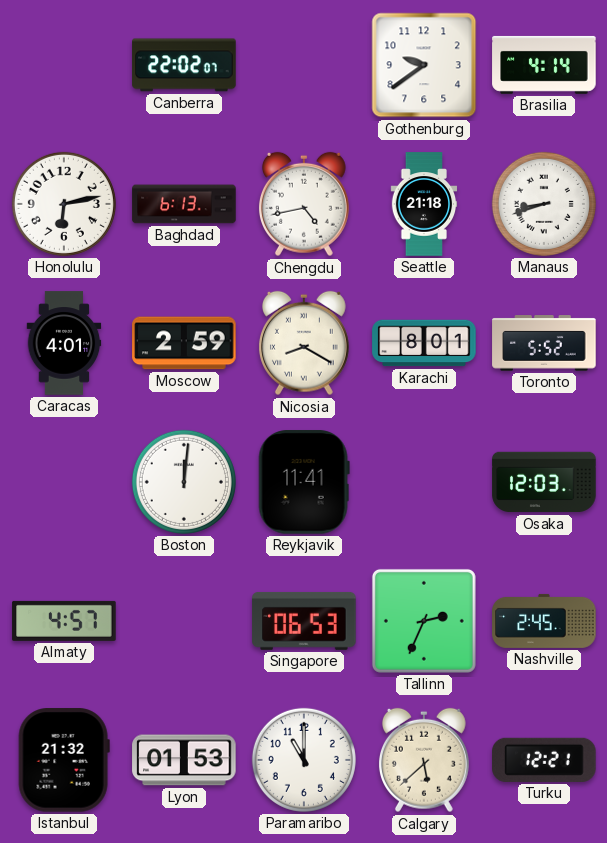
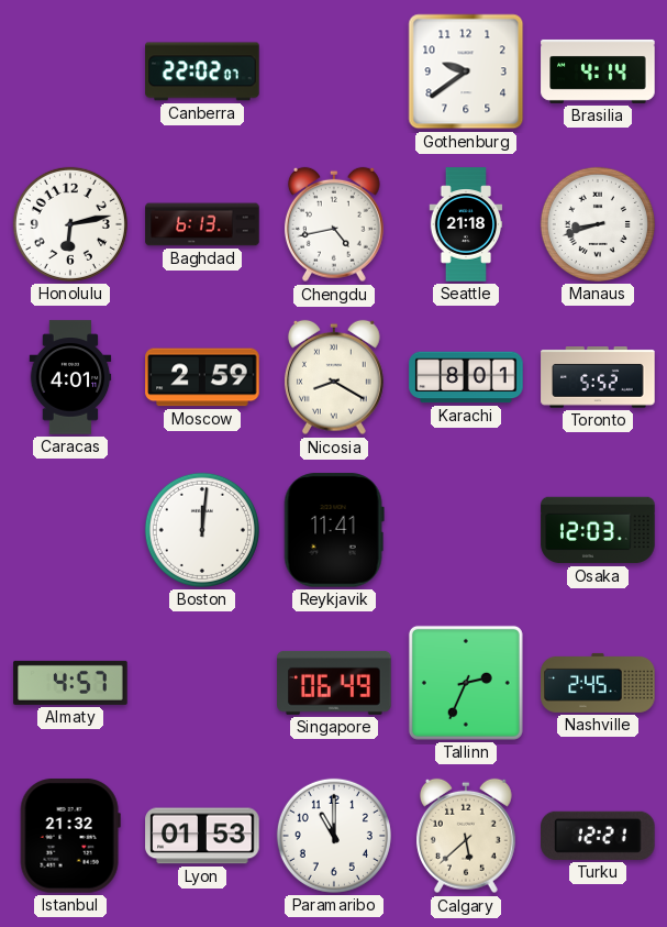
Singapore: 06:53 -> 06:49
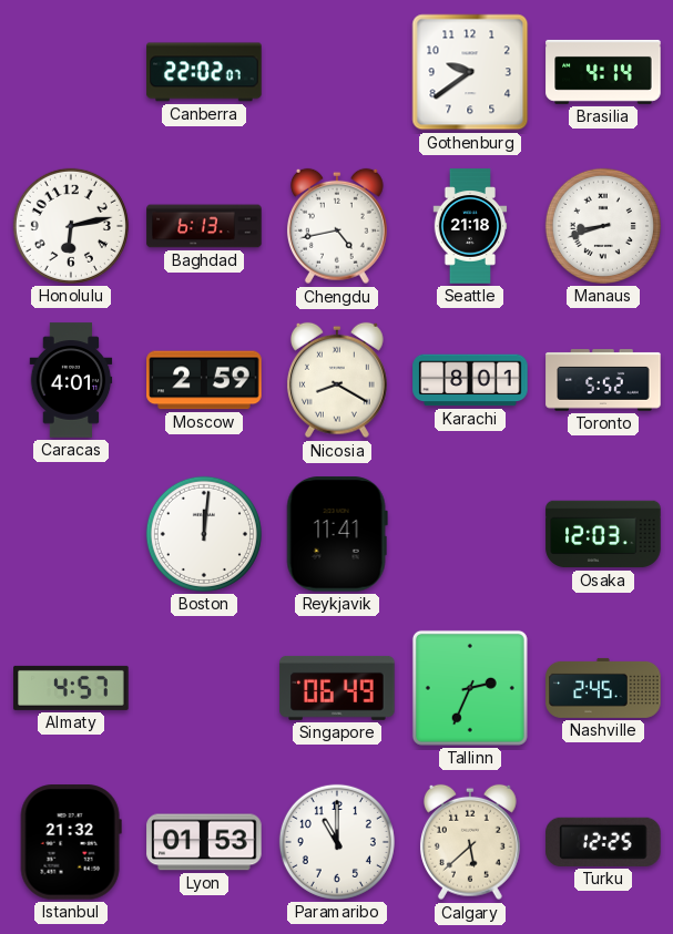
Turku: 12:21 -> 12:25
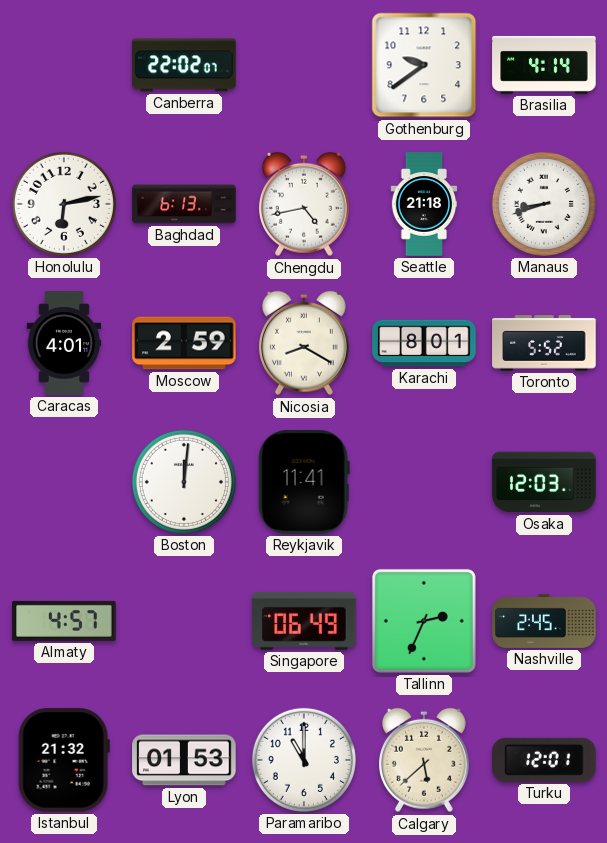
Turku: 12:25 -> 12:01
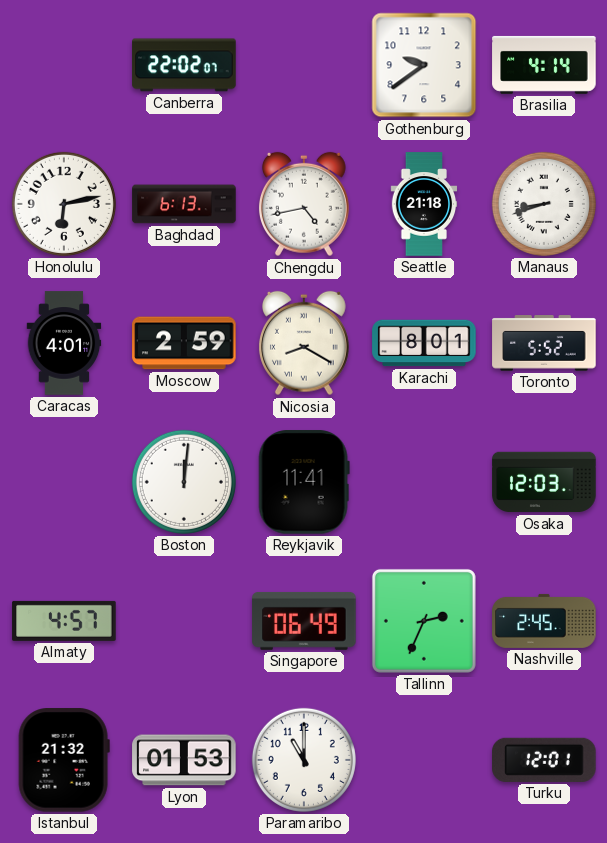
Calgary: 5:38 -> none
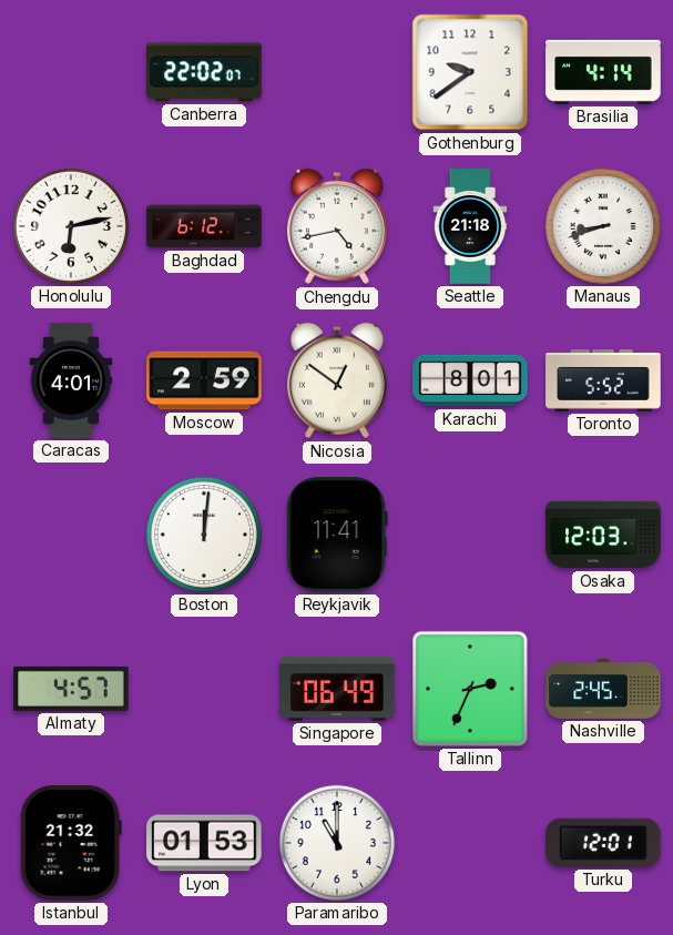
Baghdad: 6:13 -> 6:12
Nicosia: 8:20 -> 12:51
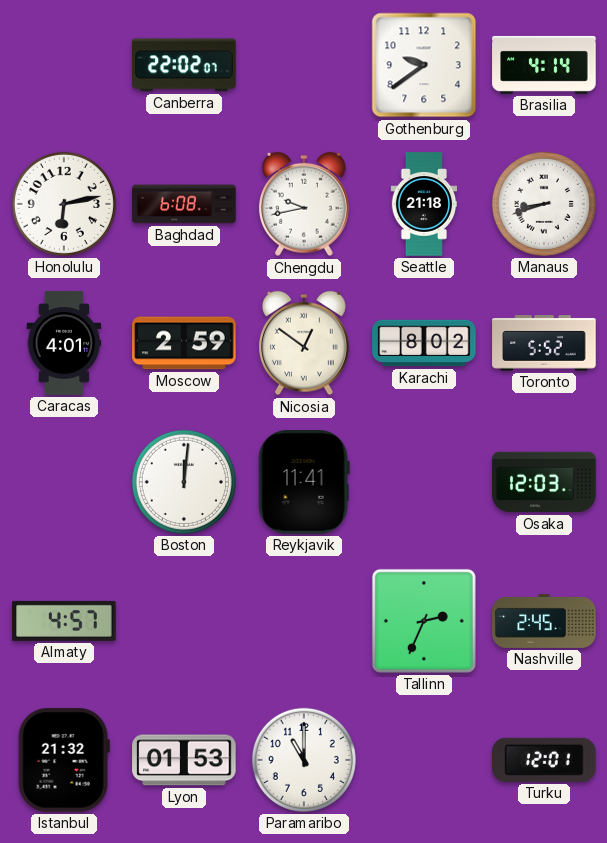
Baghdad: 6:12 -> 6:08
Chengdu: 4:43 -> 9:43
Karachi: 8:01 -> 8:02
Singapore: 06:49 -> none
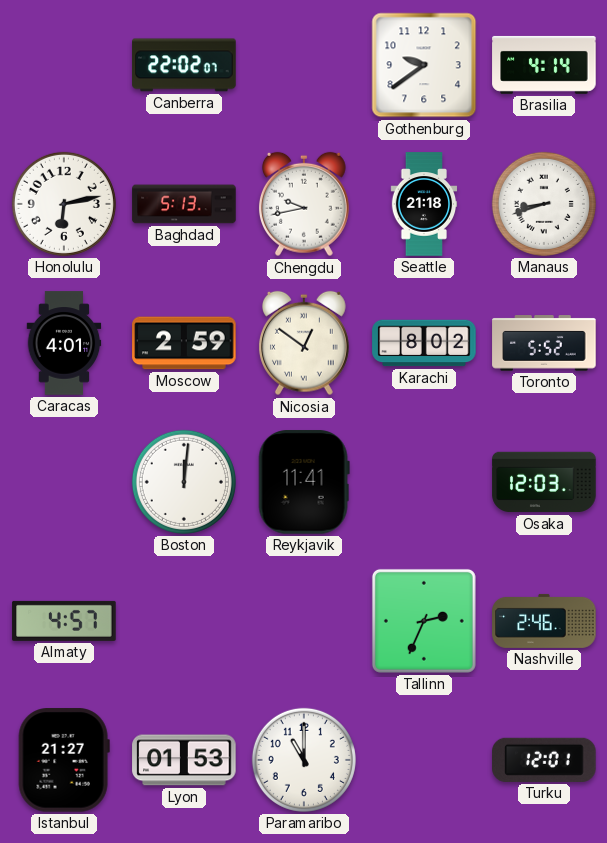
Baghdad: 6:08 -> 5:13
Nashville: 2:45 -> 2:46
Istanbul: 21:32 -> 21:27
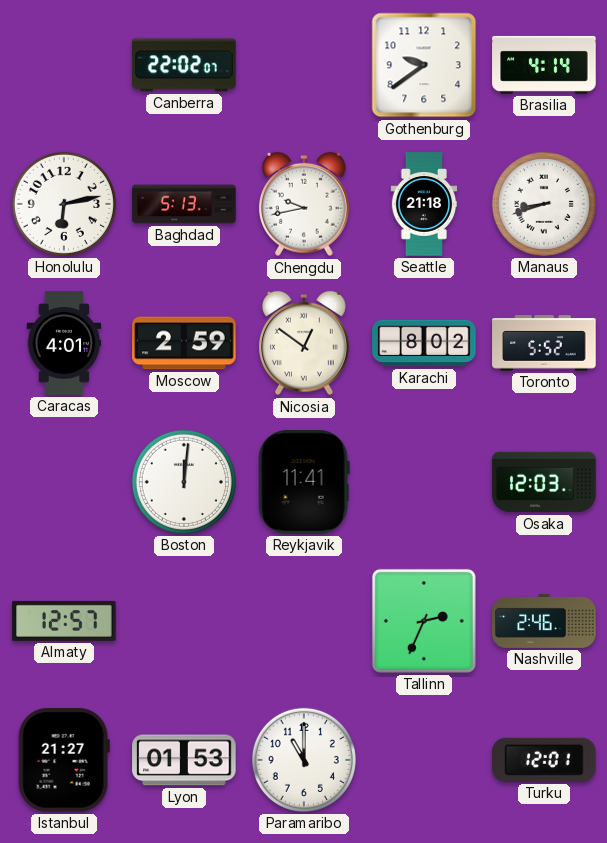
Almaty: 4:57 -> 12:57
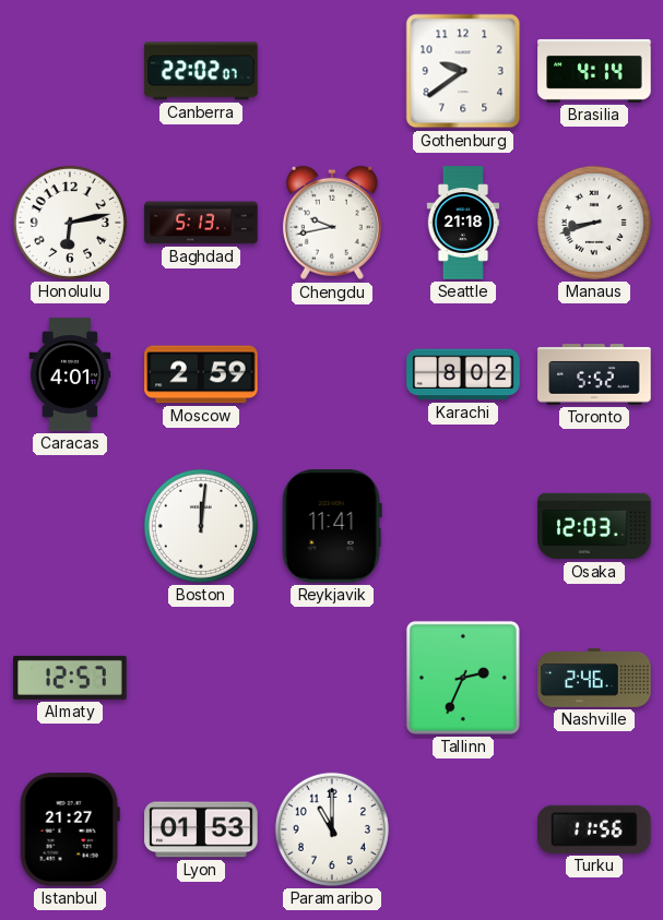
Nicosia: 12:51 -> none
Turku: 12:01 -> 11:56
